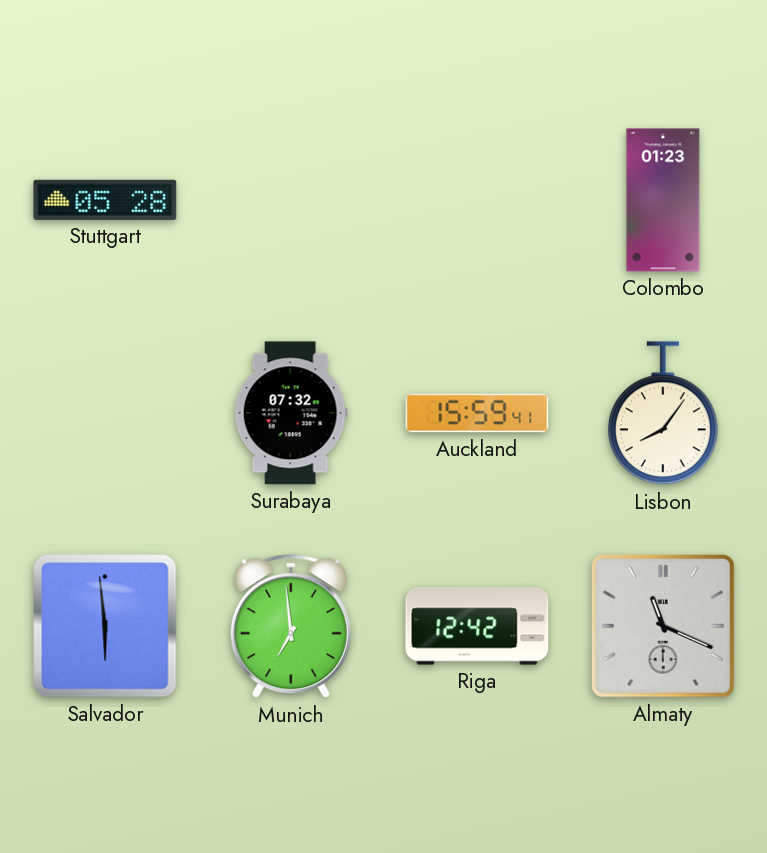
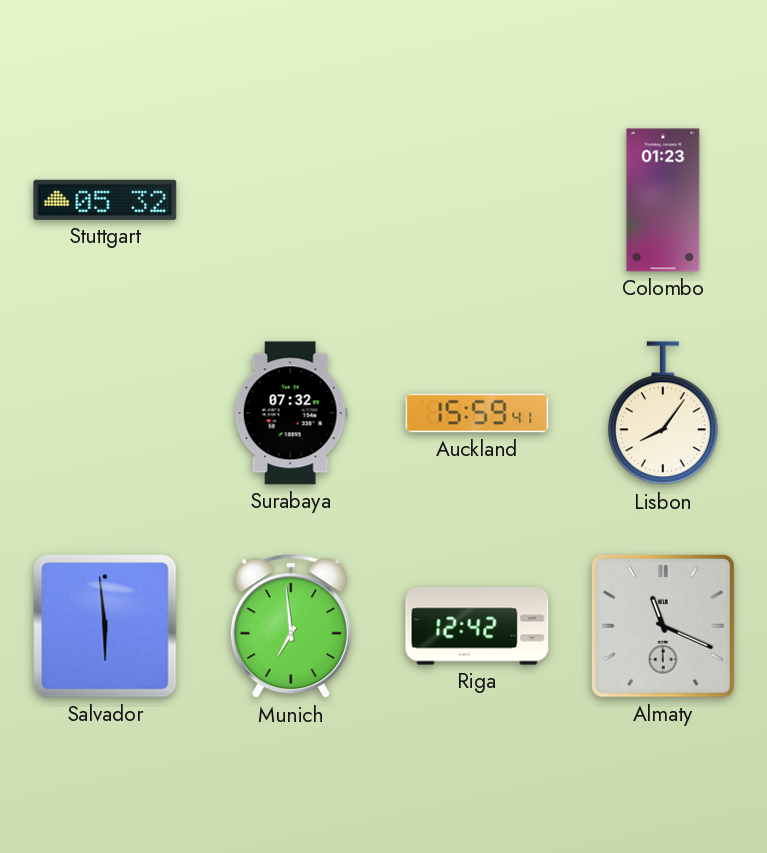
Stuttgart: 05:28 -> 05:32
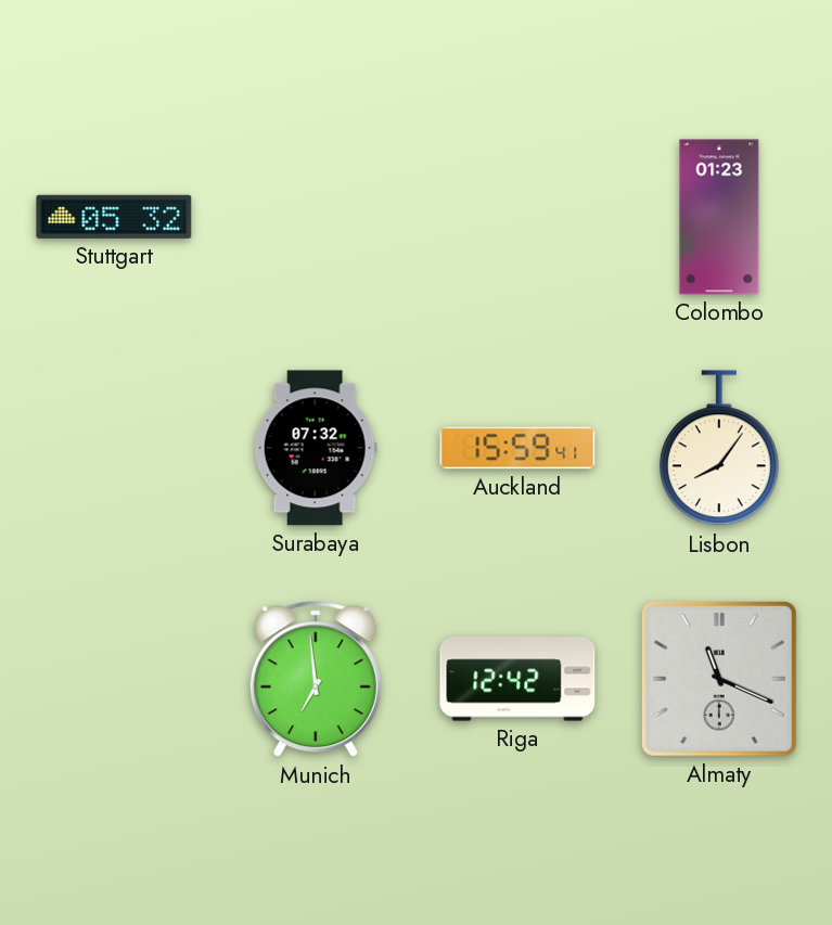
Salvador: 5:59 -> none
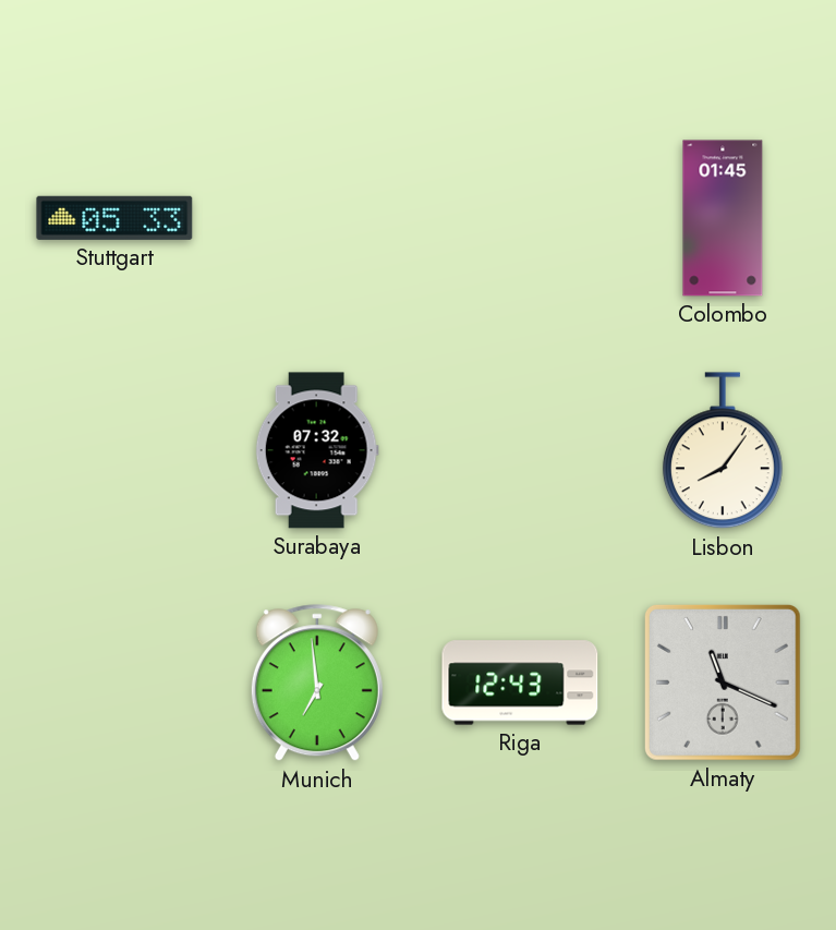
Stuttgart: 05:32 -> 05:33
Colombo: 01:23 -> 01:45
Auckland: 15:59 -> none
Riga: 12:42 -> 12:43
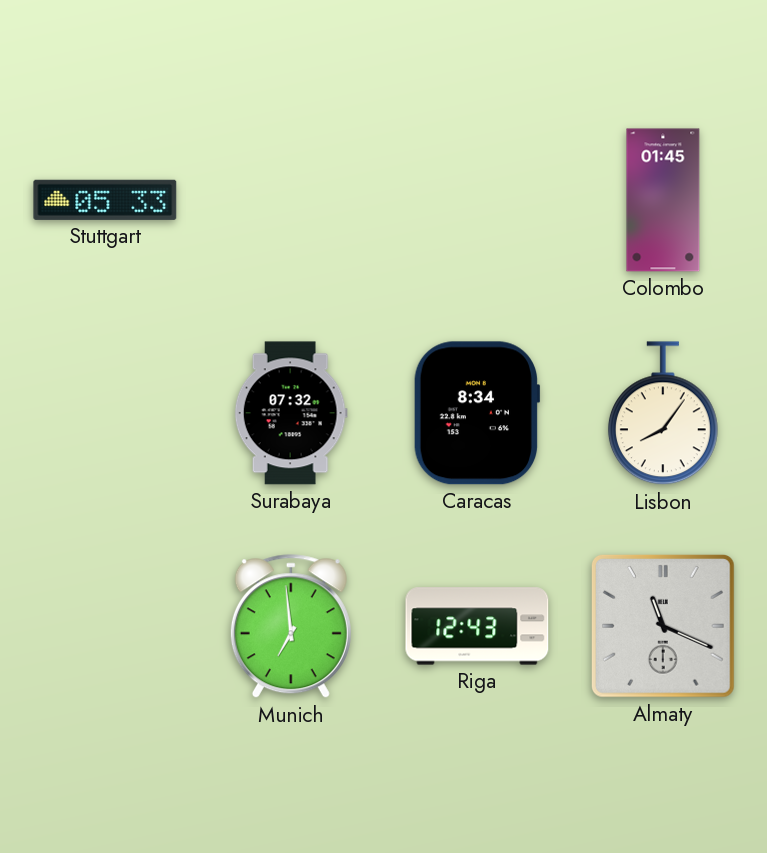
Caracas: none -> 8:34
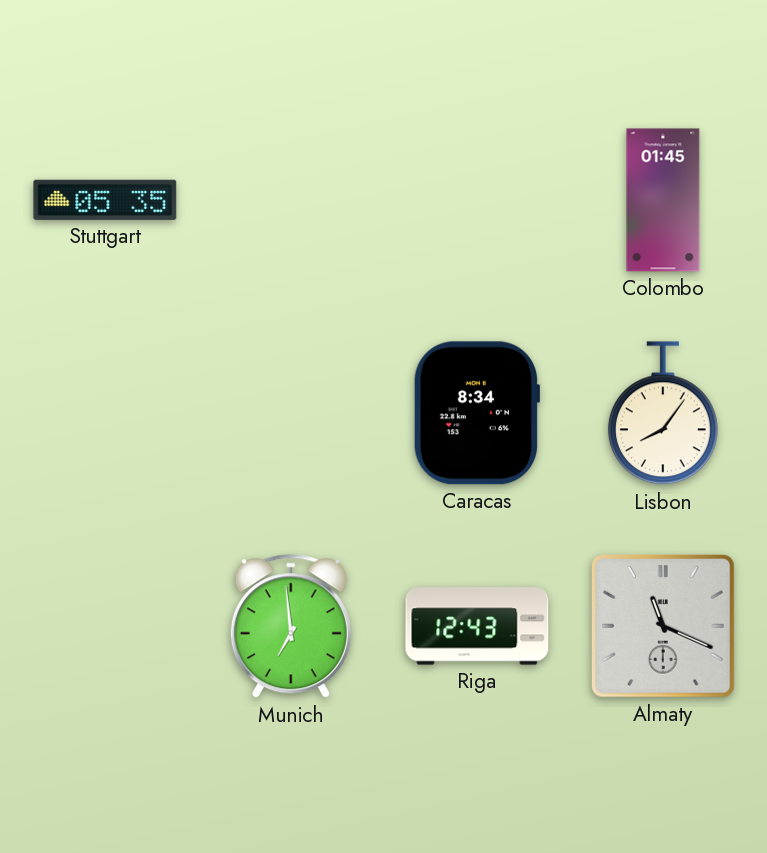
Stuttgart: 05:33 -> 05:35
Surabaya: 07:32 -> none
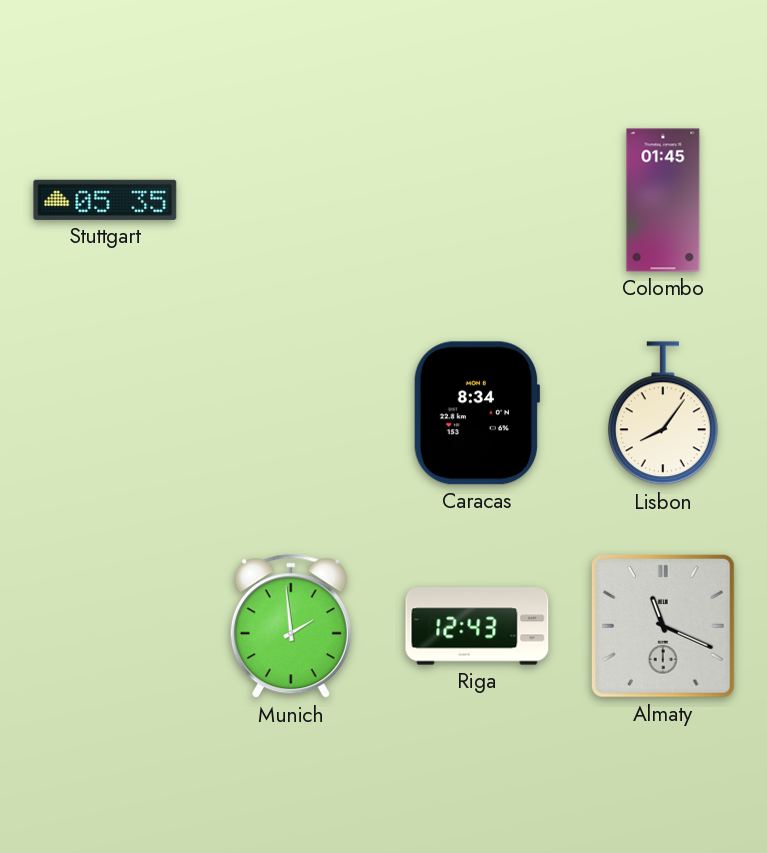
Munich: 6:59 -> 1:59
